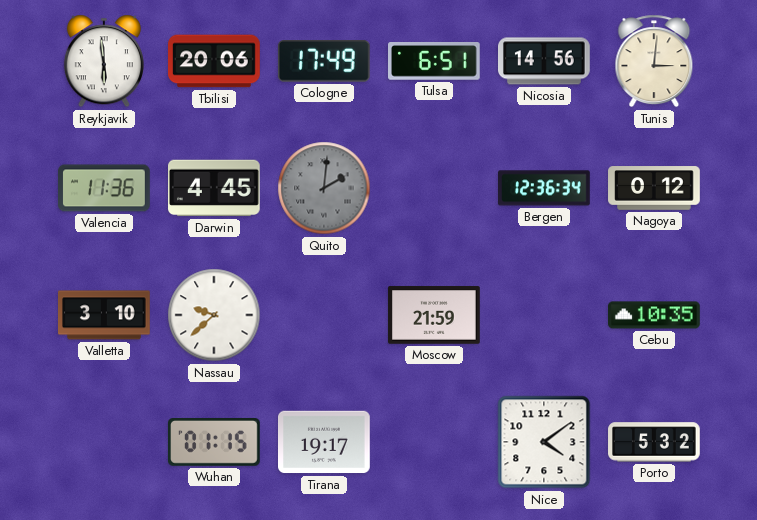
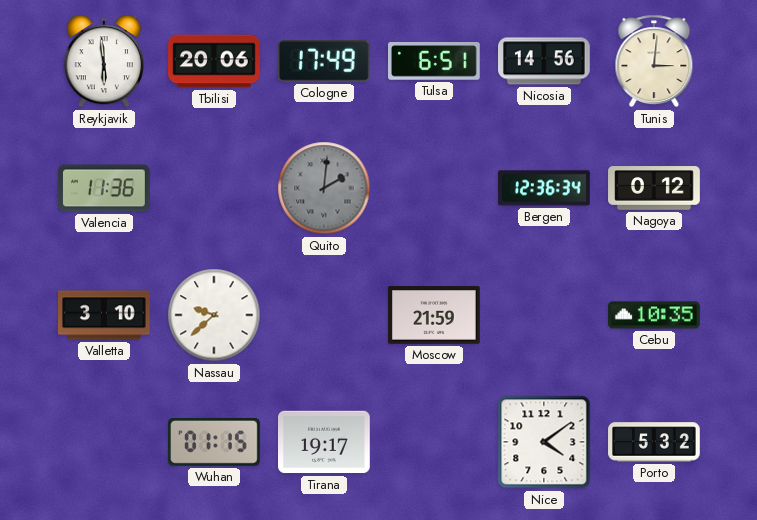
Darwin: 4:45 -> none
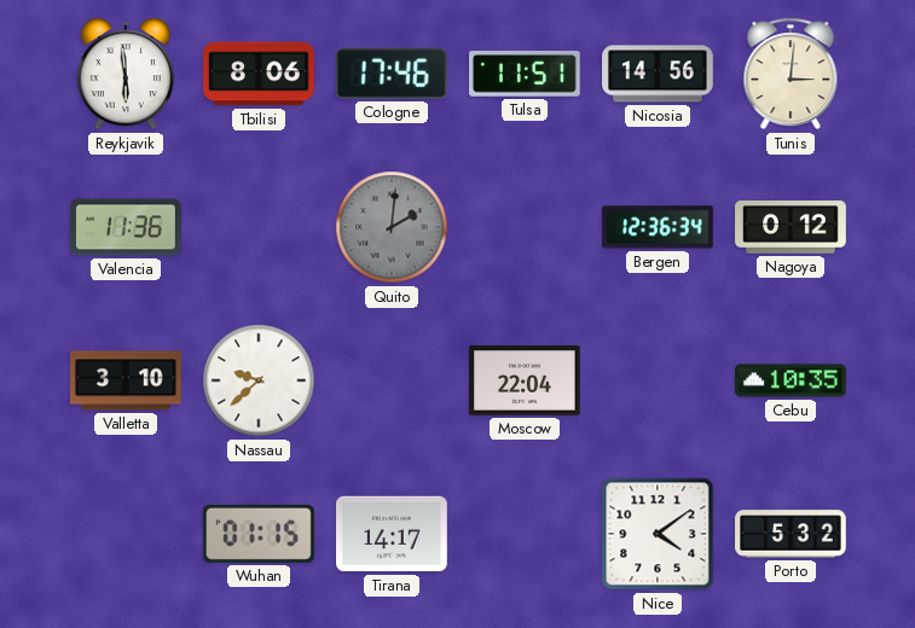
Tbilisi: 20:06 -> 8:06
Cologne: 17:49 -> 17:46
Tulsa: 6:51 -> 11:51
Moscow: 21:59 -> 22:04
Tirana: 19:17 -> 14:17
